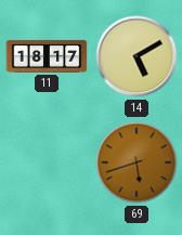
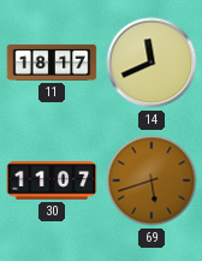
14: 5:10 -> 11:41
30: none -> 11:07
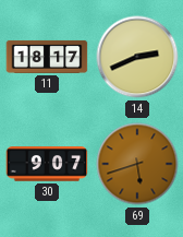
14: 11:41 -> 2:41
30: 11:07 -> 9:07
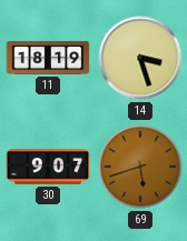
11: 18:17 -> 18:19
14: 2:41 -> 3:27
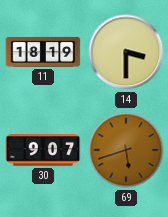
14: 3:27 -> 3:30
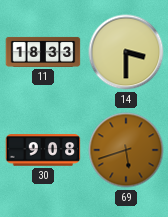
11: 18:19 -> 18:33
30: 9:07 -> 9:08
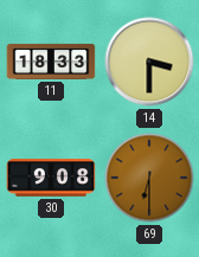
69: 5:42 -> 6:30
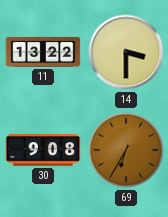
11: 18:33 -> 13:22
69: 6:30 -> 6:35
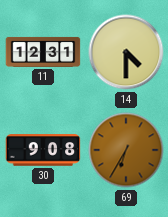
11: 13:22 -> 12:31
14: 3:30 -> 4:30
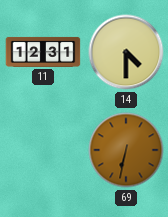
30: 9:08 -> none
69: 6:35 -> 6:32
